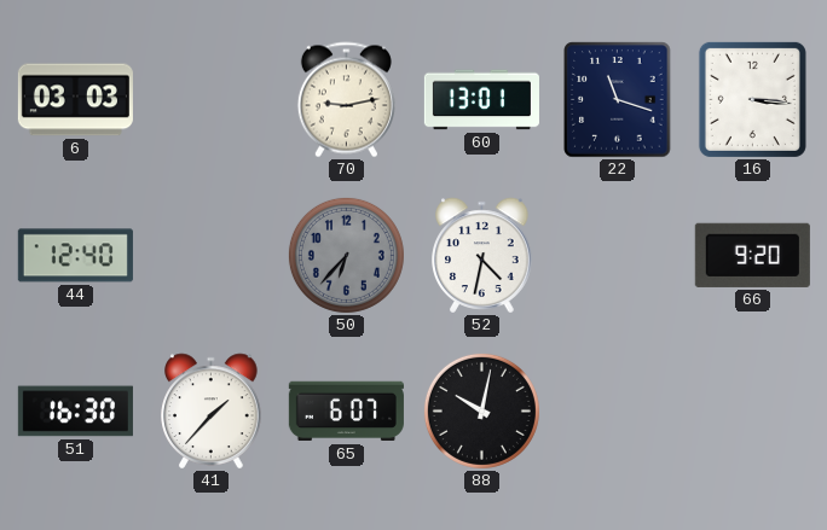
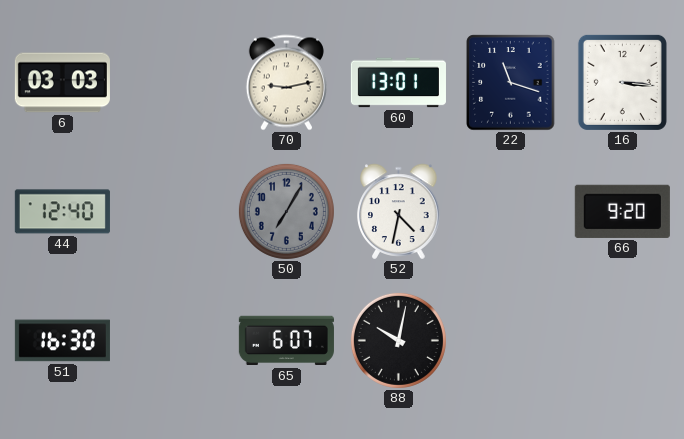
50: 6:37 -> 7:05
41: 1:37 -> none
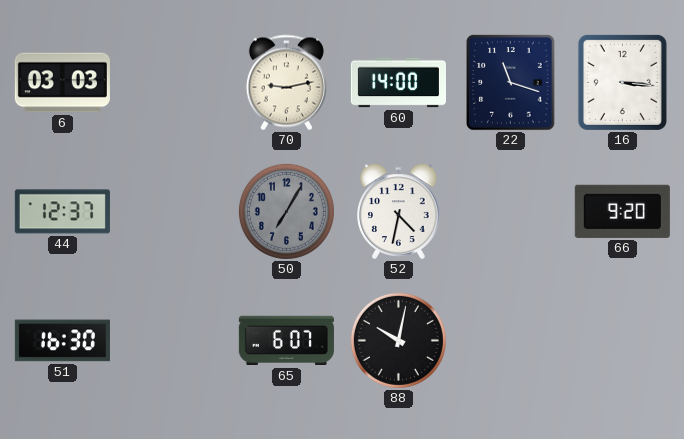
60: 13:01 -> 14:00
44: 12:40 -> 12:37
